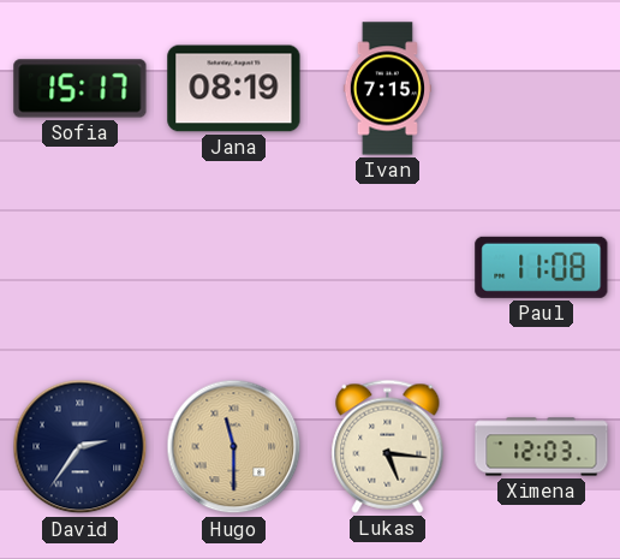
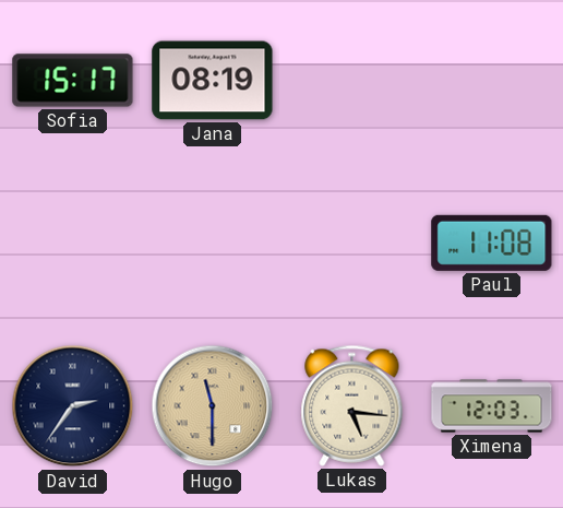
Ivan: 7:15 -> none
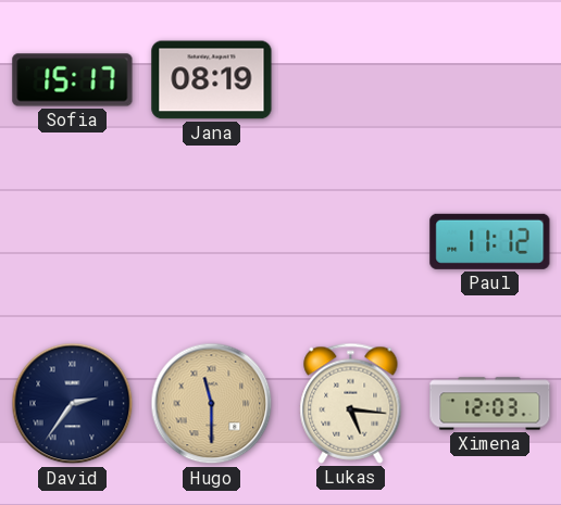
Paul: 11:08 -> 11:12
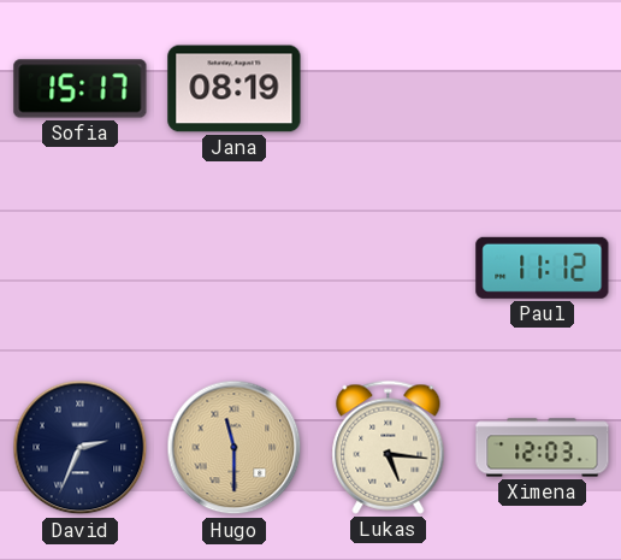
David: 2:36 -> 2:34
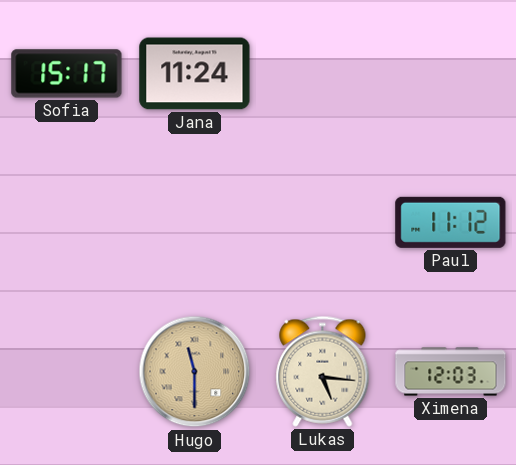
Jana: 08:19 -> 11:24
David: 2:34 -> none
